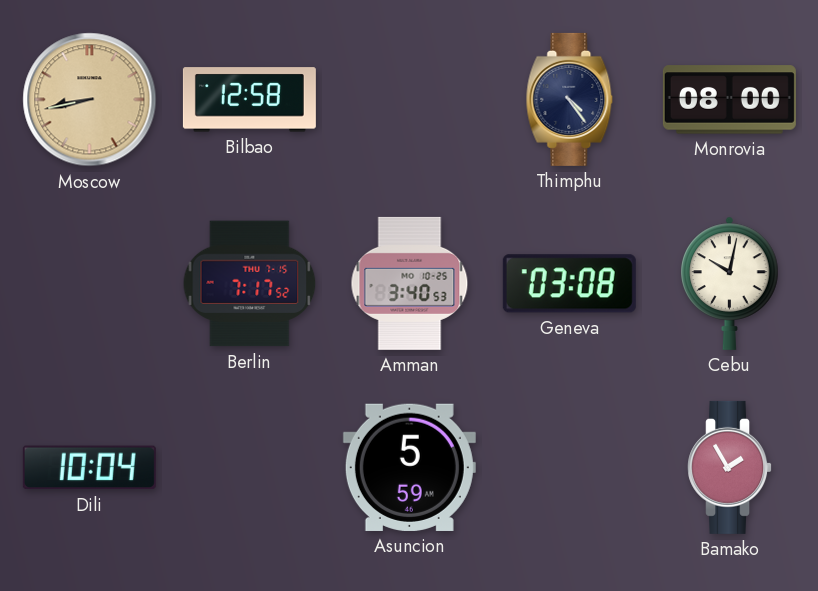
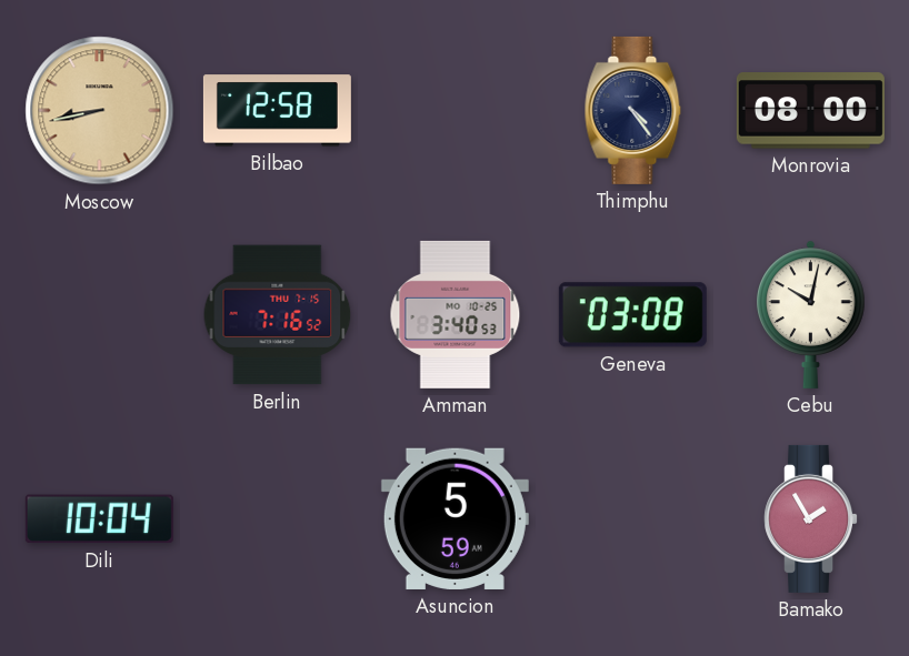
Berlin: 7:17 -> 7:16
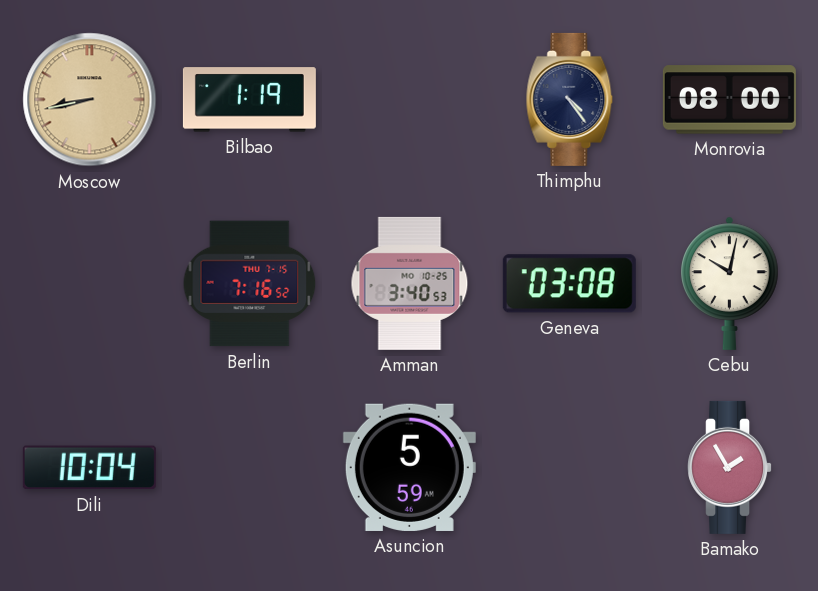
Bilbao: 12:58 -> 1:19
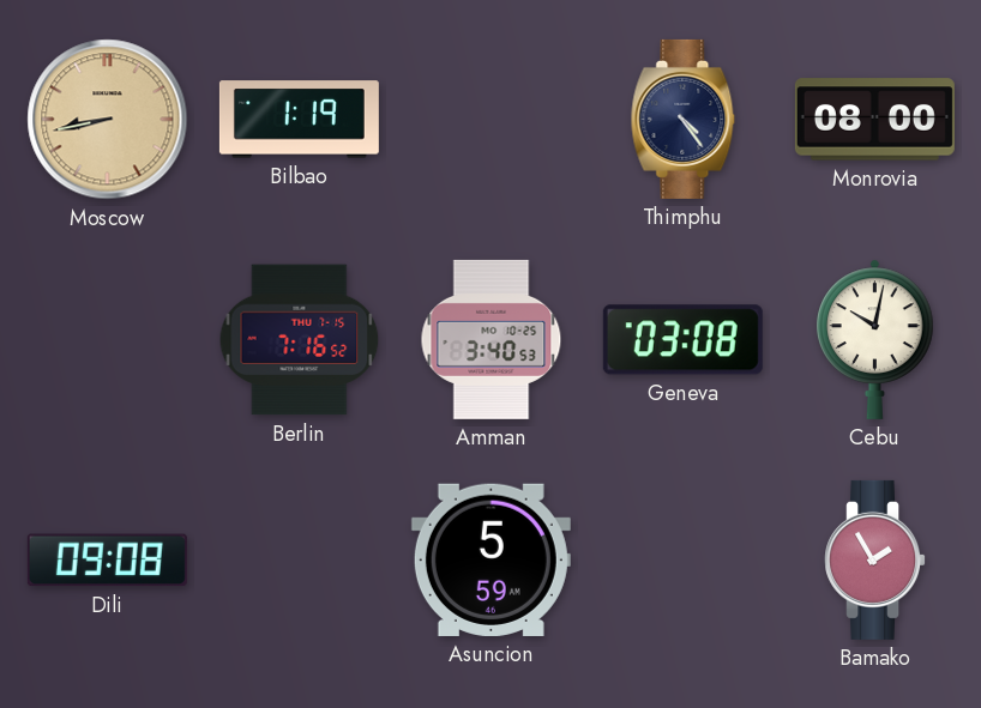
Dili: 10:04 -> 09:08
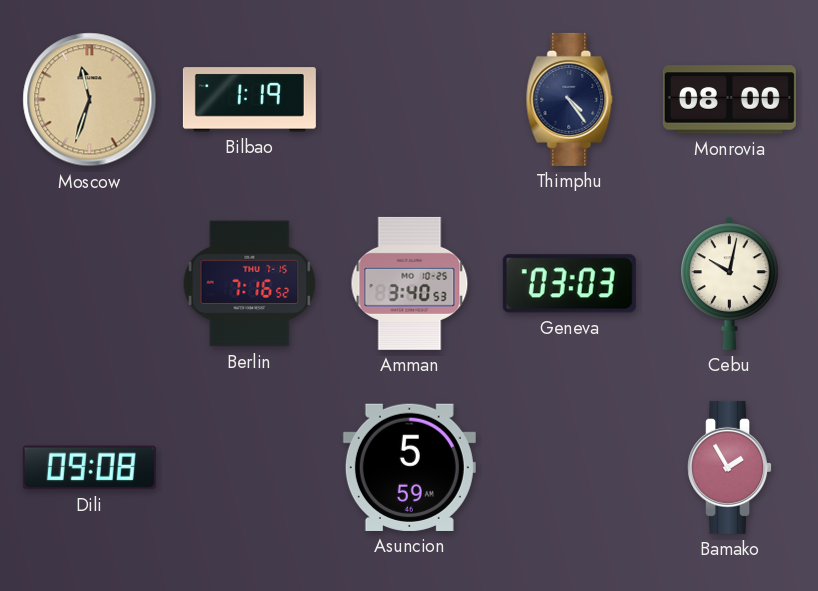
Moscow: 8:43 -> 11:33
Geneva: 03:08 -> 03:03
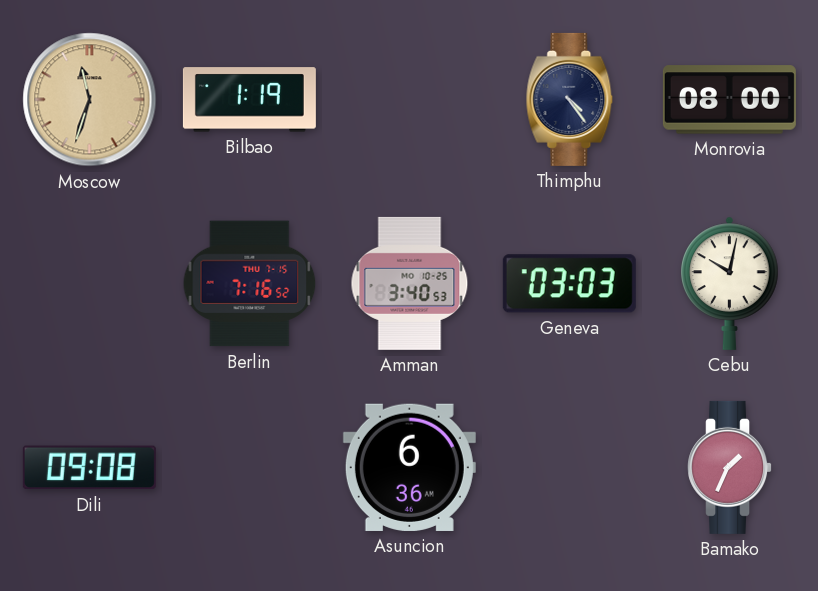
Asuncion: 5:59 -> 6:36
Bamako: 1:55 -> 1:34
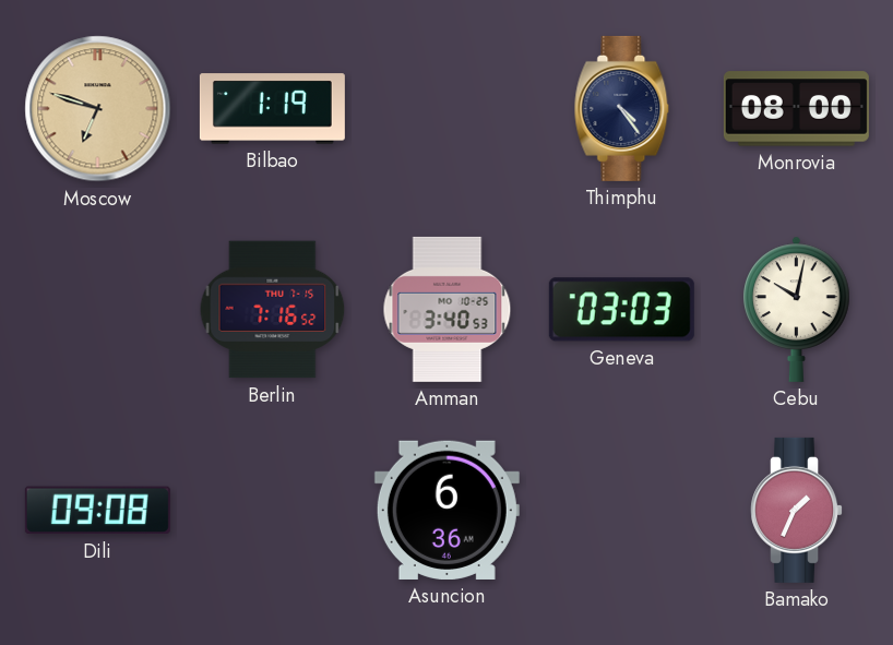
Moscow: 11:33 -> 6:48
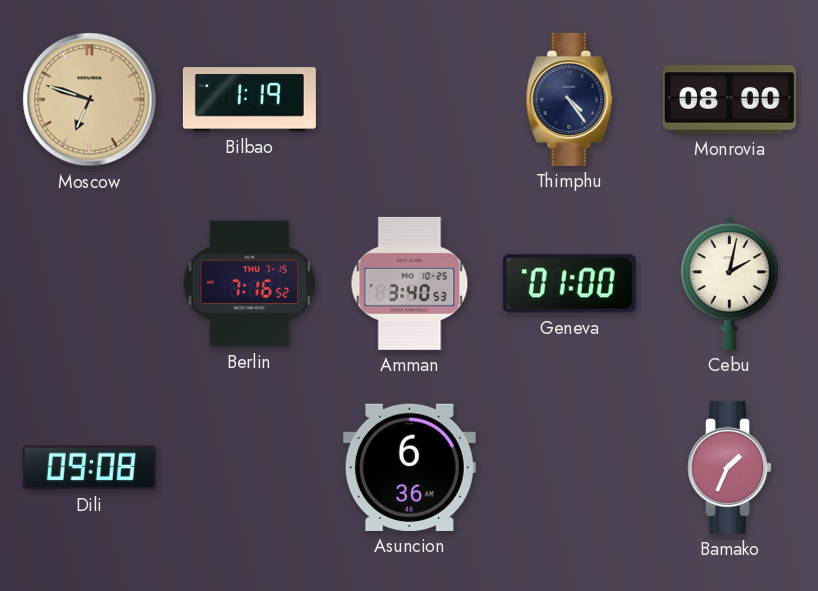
Geneva: 03:03 -> 01:00
Cebu: 10:02 -> 2:02
